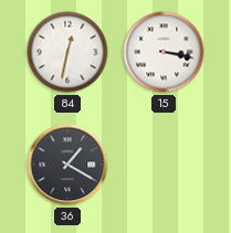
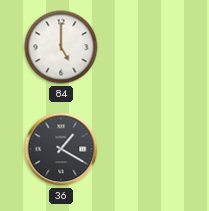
84: 12:32 -> 5:00
15: 3:17 -> none
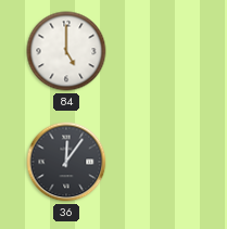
36: 1:20 -> 12:06
